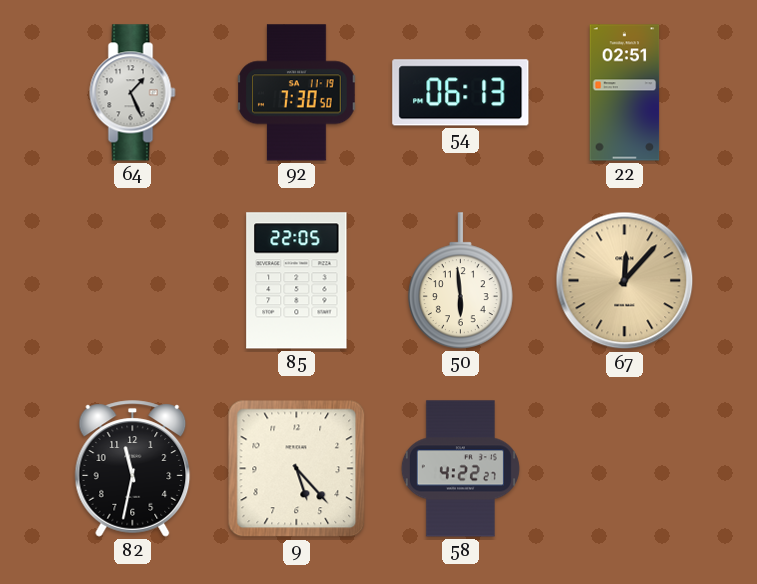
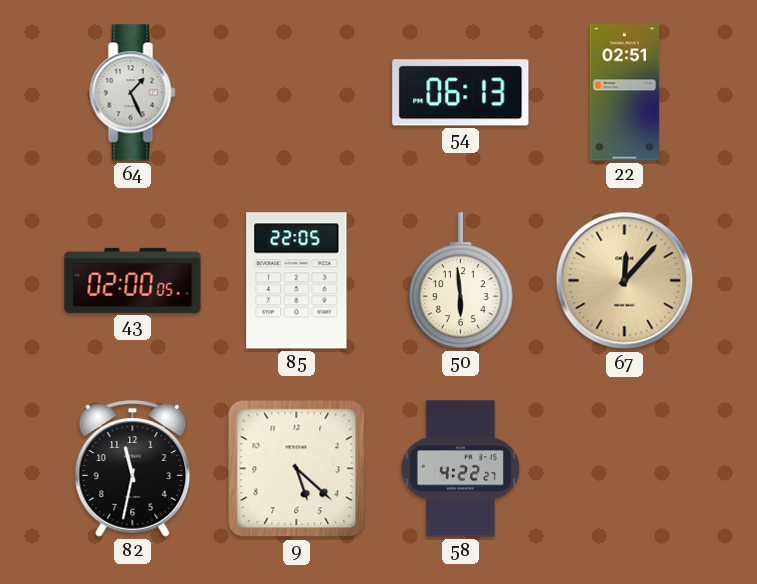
92: 7:30 -> none
43: none -> 02:00
9: 5:23 -> 5:22
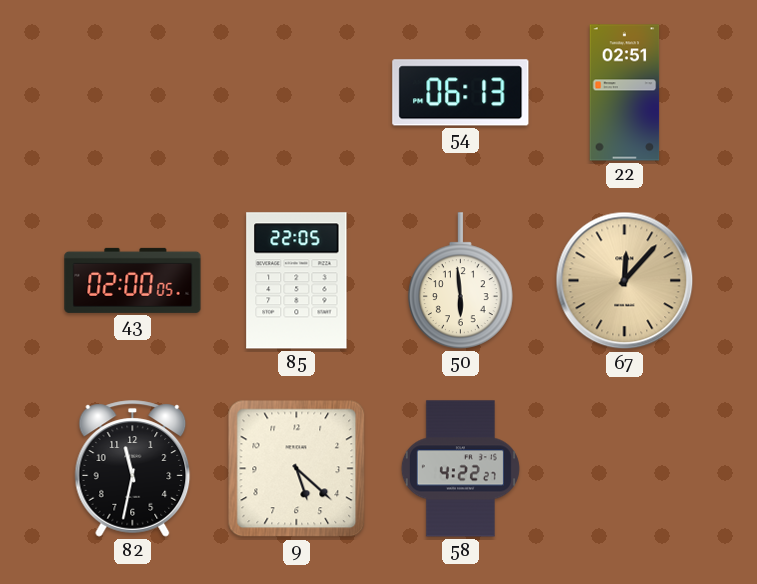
64: 1:26 -> none
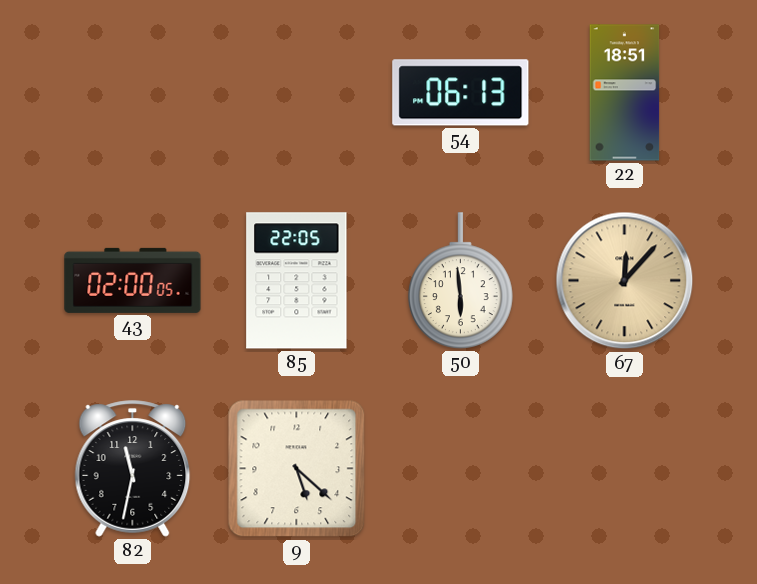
22: 02:51 -> 18:51
58: 4:22 -> none
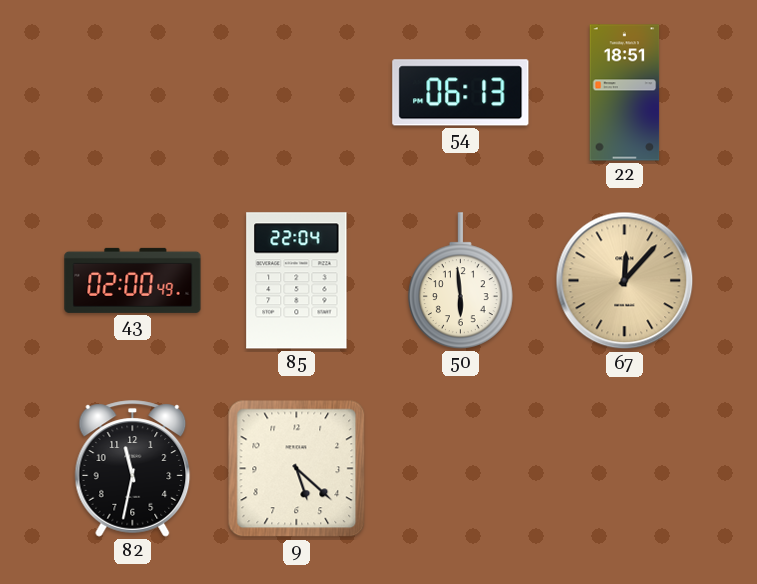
43: 02:00:05 -> 02:00:49
85: 22:05 -> 22:04
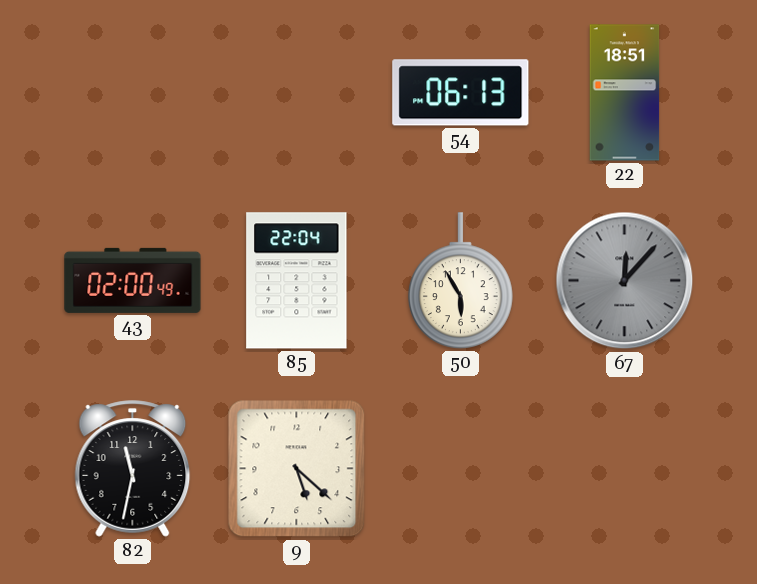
50: 5:59 -> 5:55
67 dial: champagne -> grey
